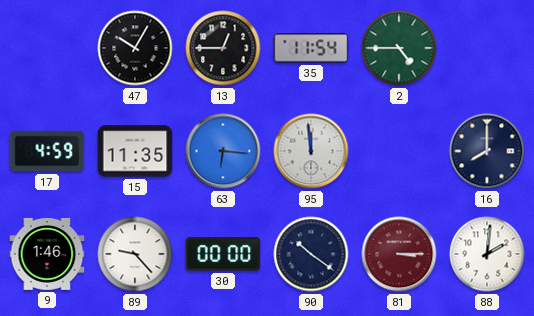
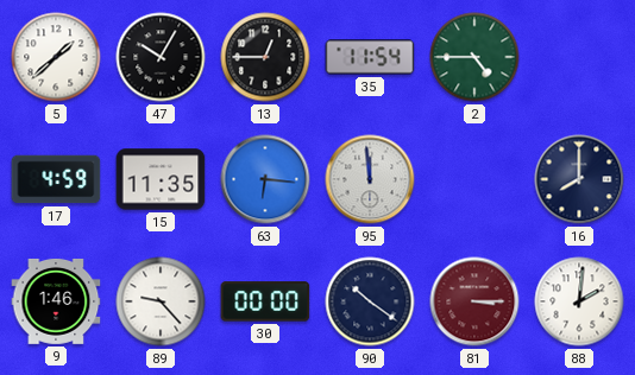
5: none -> 1:38
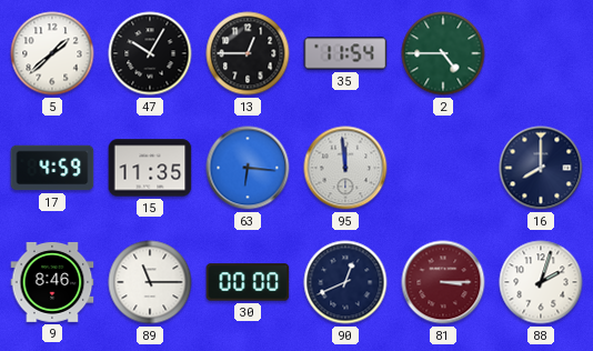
9: 1:46 -> 8:46
89: 9:23 -> 11:15
90: 10:21 -> 12:41
88: 2:01 -> 2:03
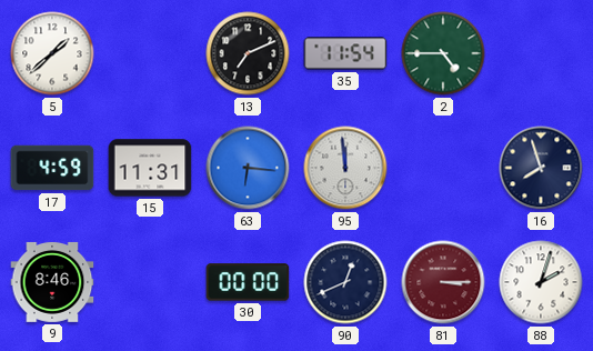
47: 10:05 -> none
13: 12:45 -> 7:11
15: 11:35 -> 11:31
16: 8:00 -> 7:57
89: 11:15 -> none
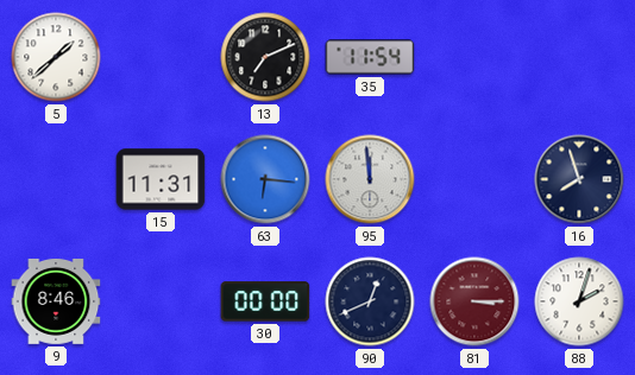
2: 4:45 -> none
17: 4:59 -> none
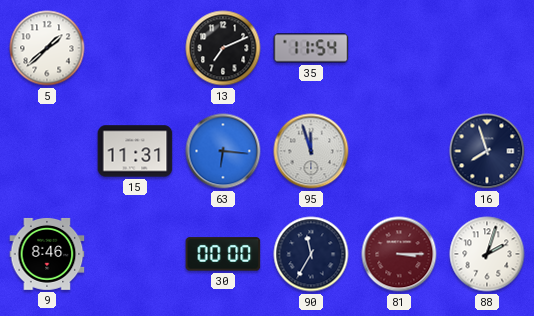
95: 11:59 -> 11:57
90: 12:41 -> 11:35
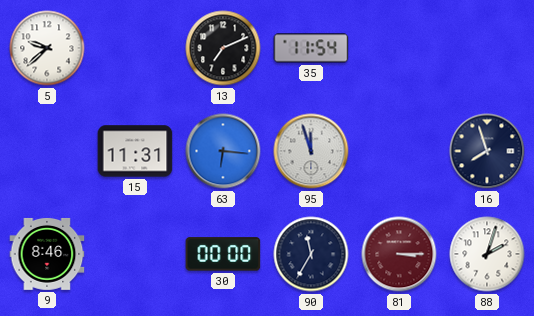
5: 1:38 -> 9:38
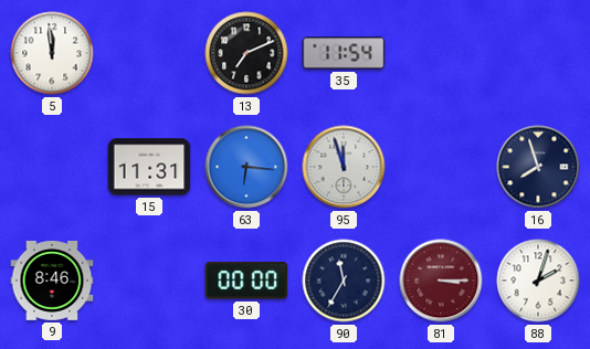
5: 9:38 -> 11:59
